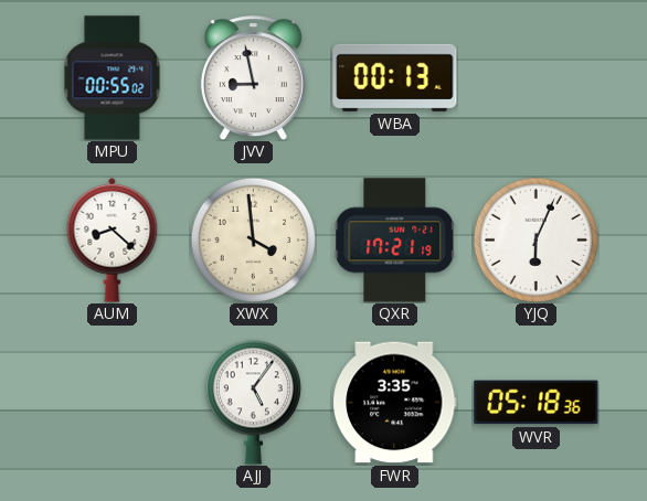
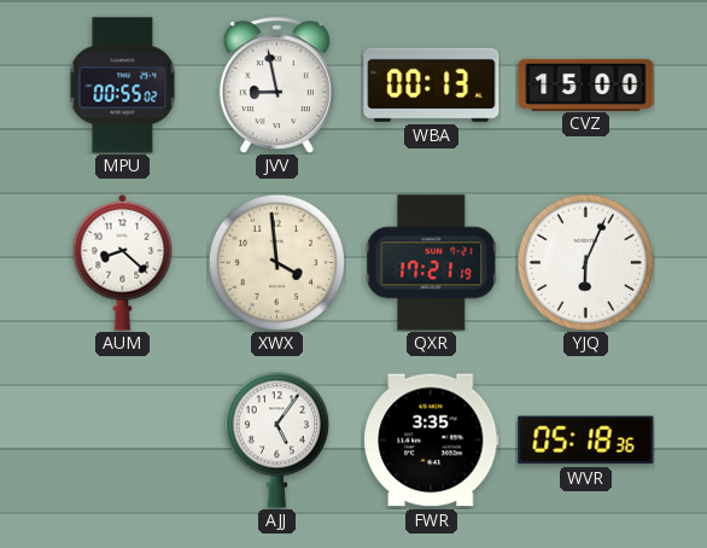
CVZ: none -> 15:00
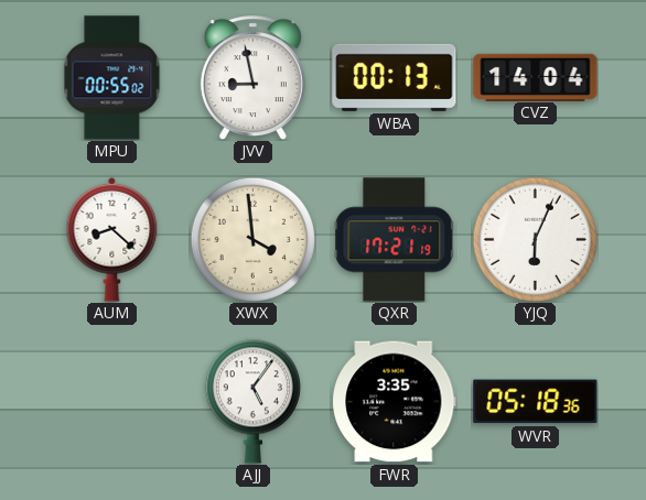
CVZ: 15:00 -> 14:04
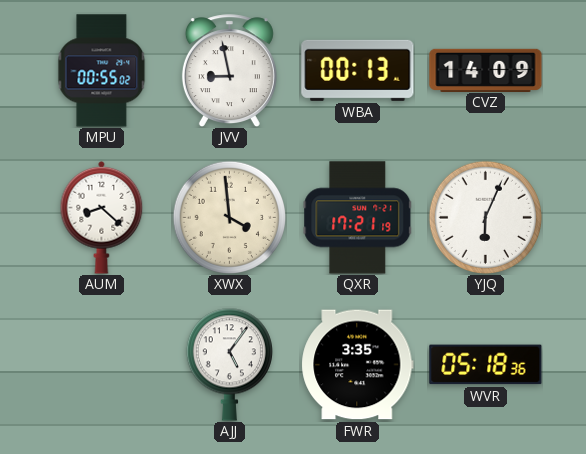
CVZ: 14:04 -> 14:09
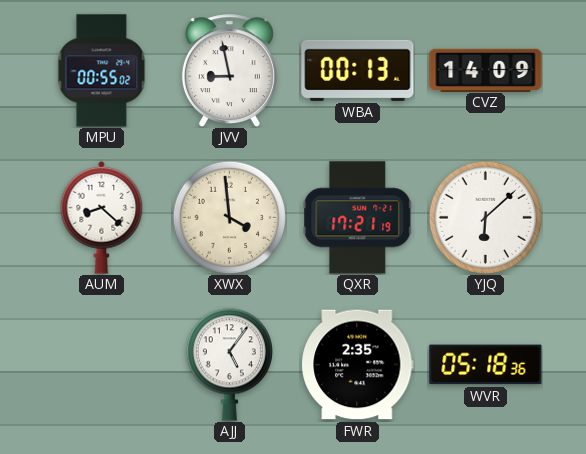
YJQ: 6:04 -> 6:08
FWR: 3:35 -> 2:35
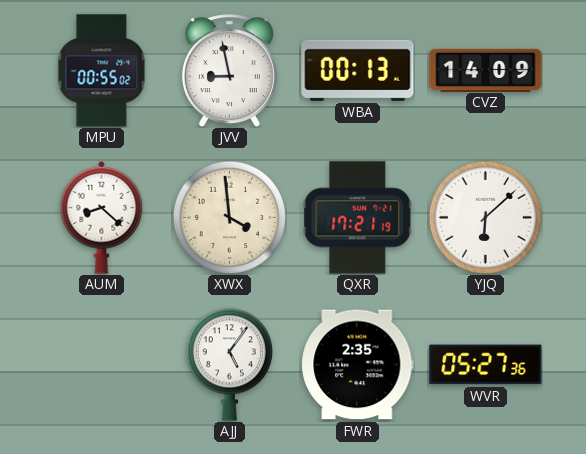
WVR: 05:18 -> 05:27
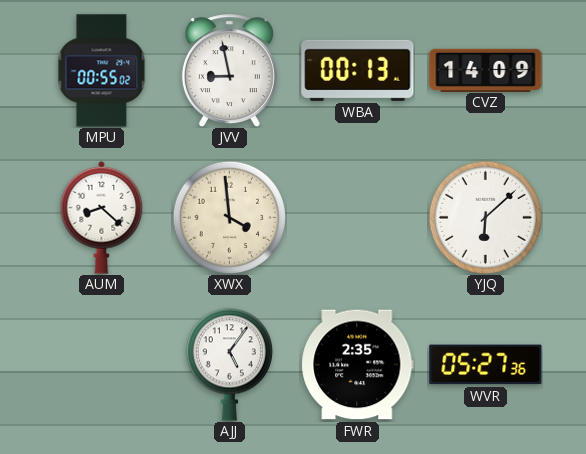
QXR: 17:21 -> none
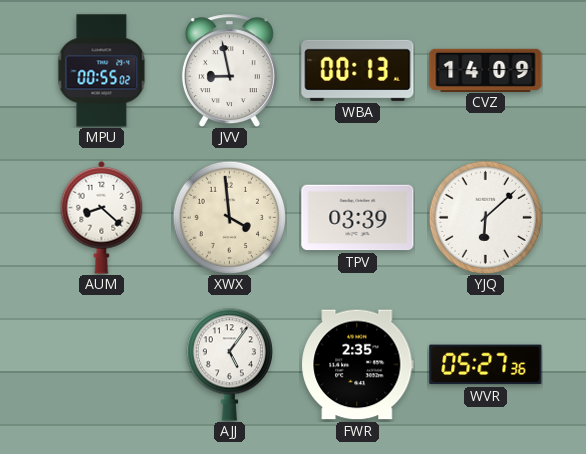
TPV: none -> 03:39
